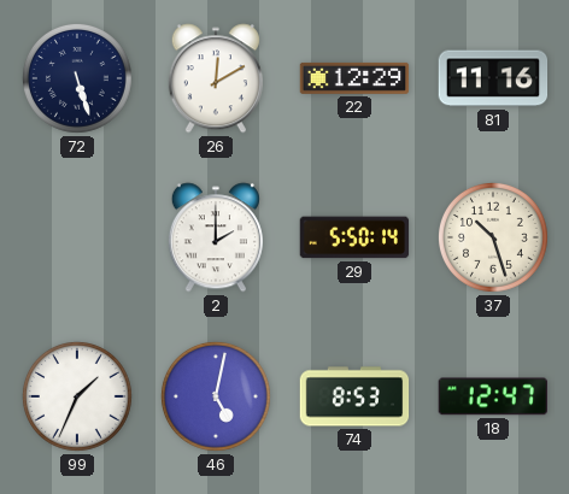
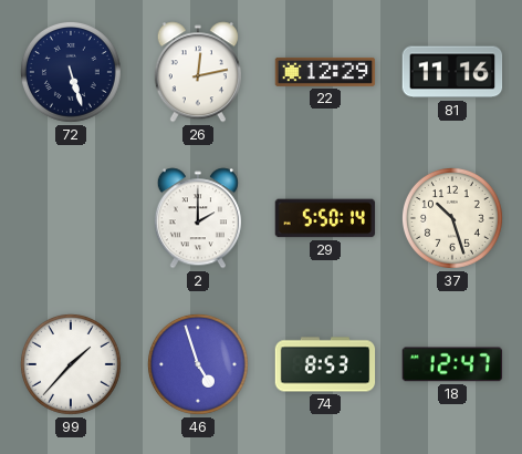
26: 12:10 -> 12:13
99: 1:34 -> 1:37
46: 5:02 -> 4:57
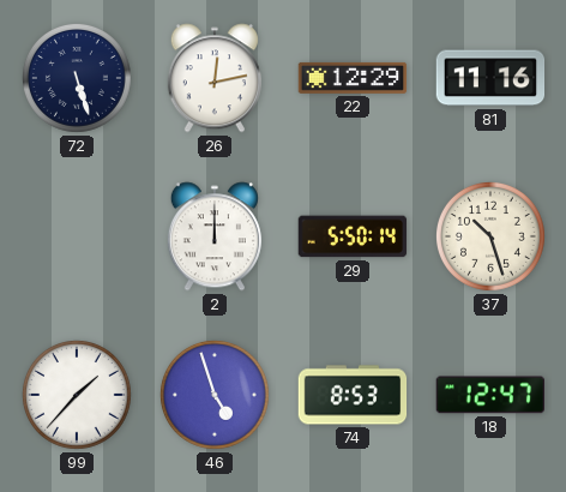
2: 2:00 -> 12:00
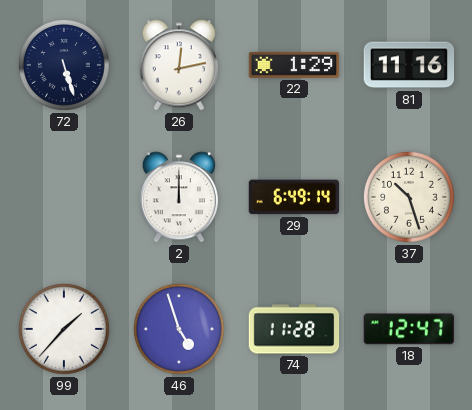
22: 12:29 -> 1:29
29: 5:50 -> 6:49
74: 8:53 -> 11:28
